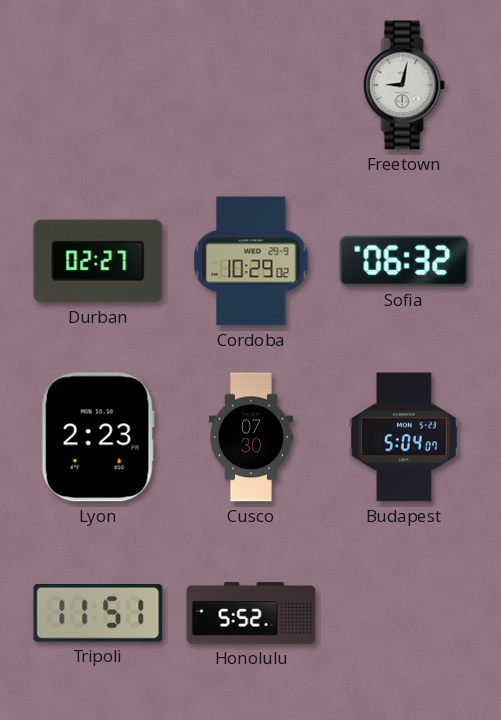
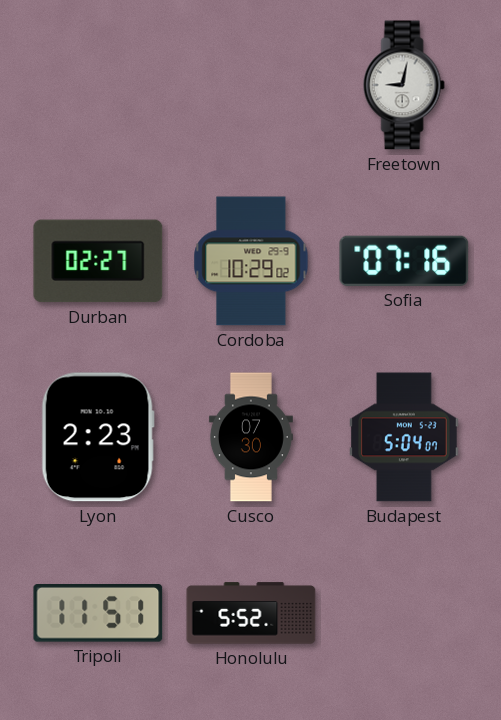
Sofia: 06:32 -> 07:16
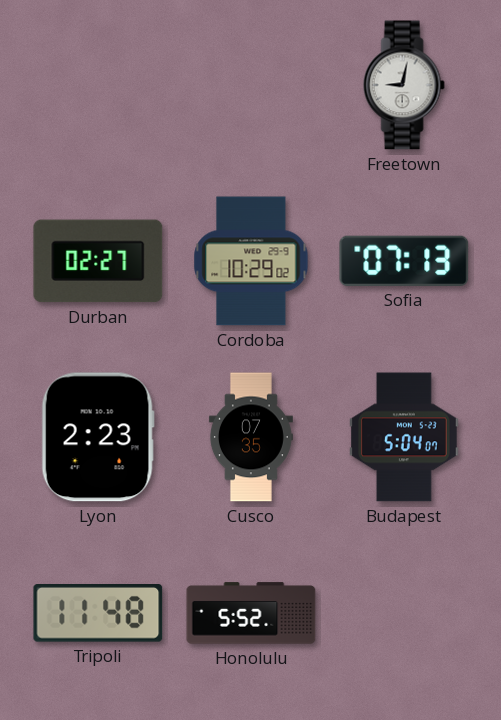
Sofia: 07:16 -> 07:13
Cusco: 07:30 -> 07:35
Tripoli: 11:51 -> 11:48
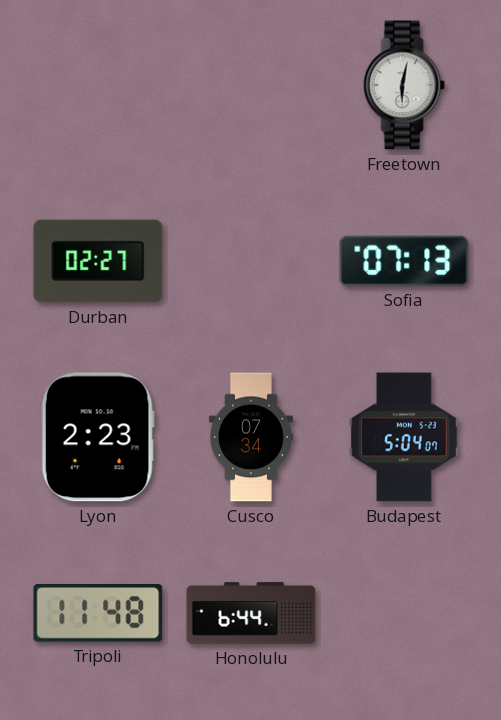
Freetown: 9:02 -> 6:02
Cordoba: 10:29 -> none
Cusco: 07:35 -> 07:34
Honolulu: 5:52 -> 6:44
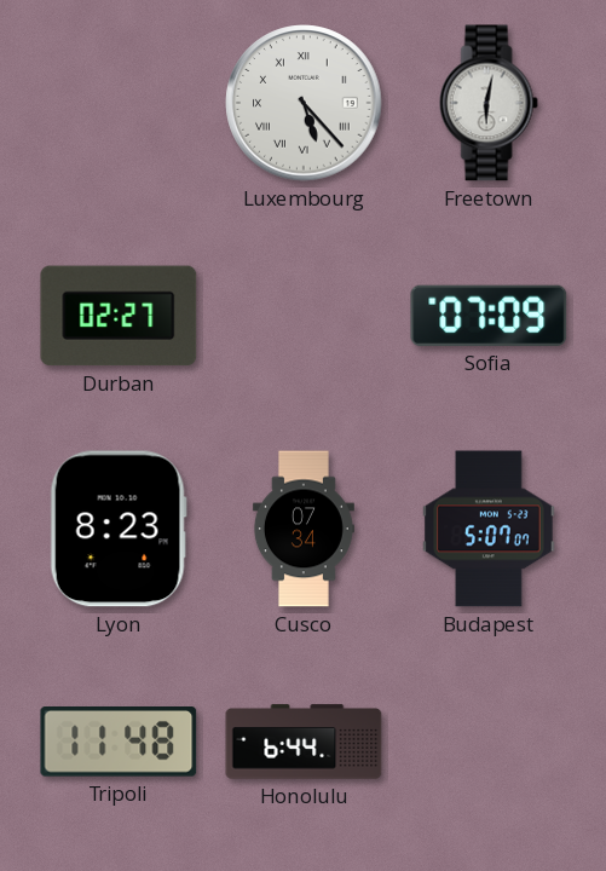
Luxembourg: none -> 5:23
Sofia: 07:13 -> 07:09
Lyon: 2:23 -> 8:23
Budapest: 5:04 -> 5:07
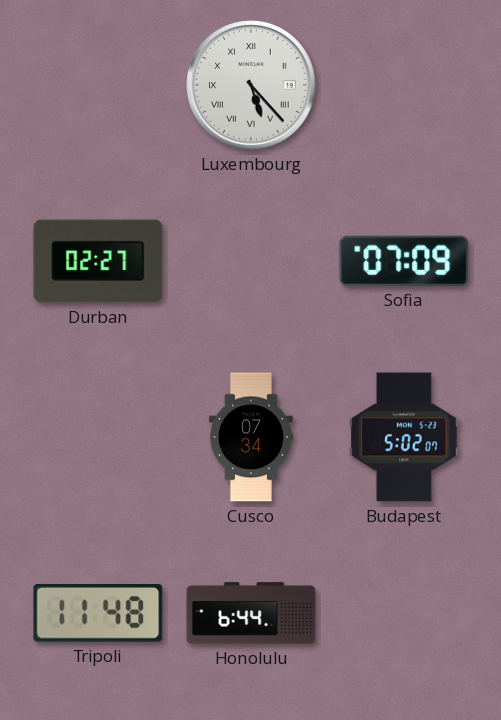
Freetown: 6:02 -> none
Lyon: 8:23 -> none
Budapest: 5:07 -> 5:02
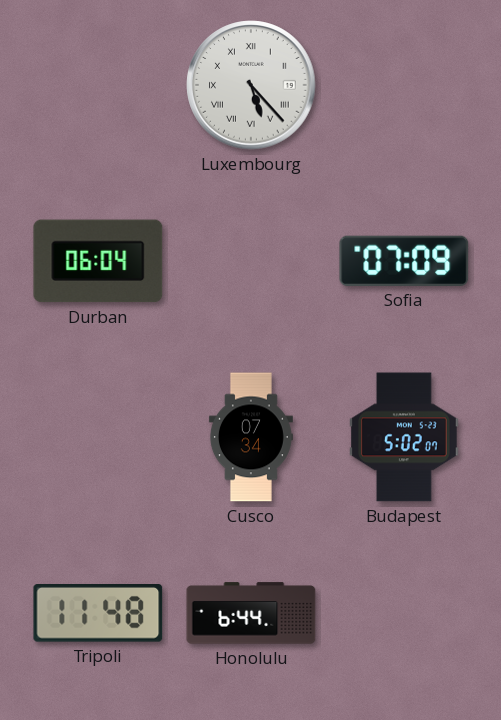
Durban: 02:27 -> 06:04
